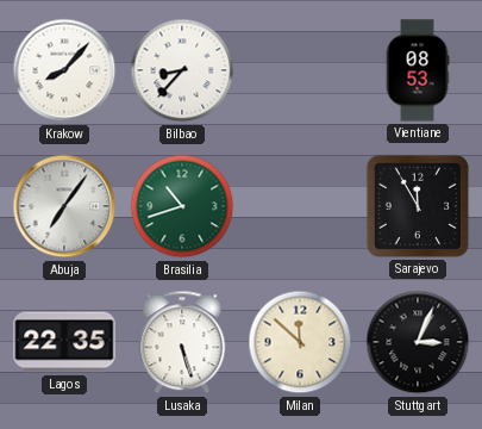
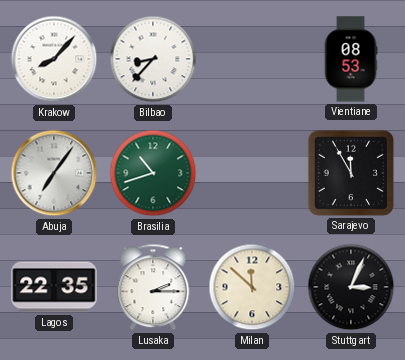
Lusaka: 5:27 -> 2:15
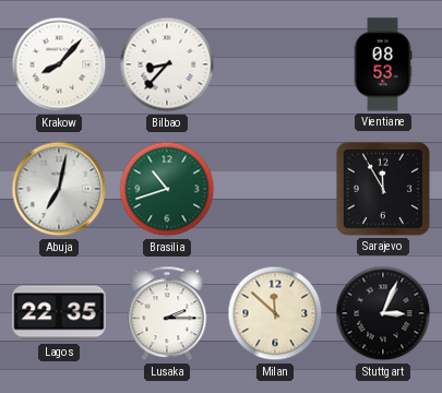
Abuja: 7:06 -> 7:02
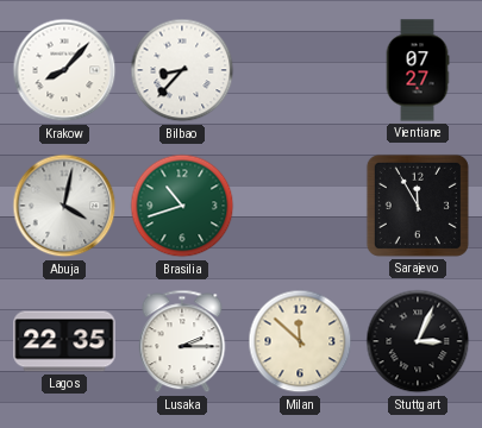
Vientiane: 08:53 -> 07:27
Abuja: 7:02 -> 4:02
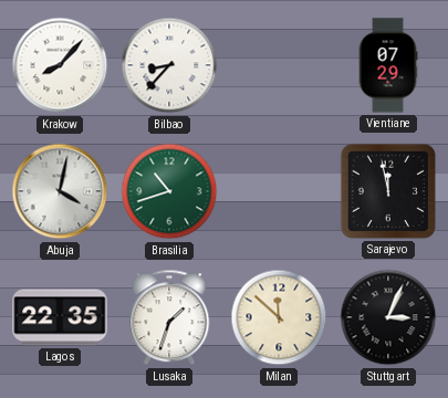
Vientiane: 07:27 -> 07:29
Sarajevo: 11:55 -> 11:58
Lusaka: 2:15 -> 1:33
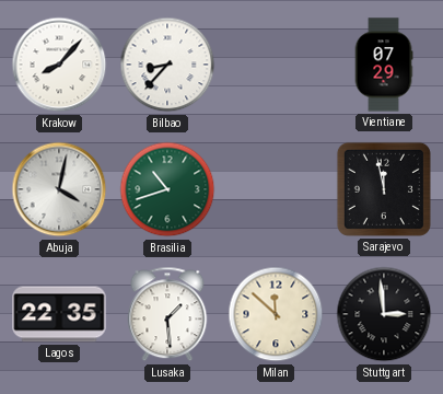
Lusaka: 1:33 -> 1:29
Stuttgart: 3:04 -> 2:59
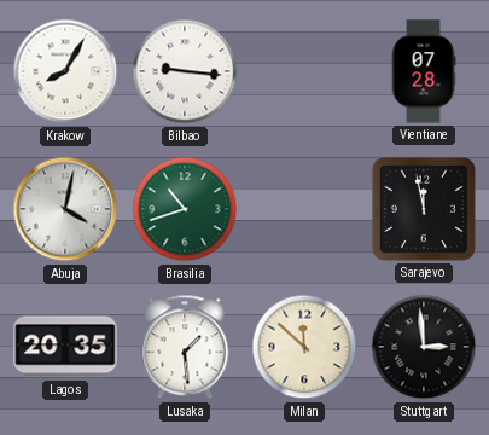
Krakow: 8:07 -> 8:05
Bilbao: 8:37 -> 9:16
Vientiane: 07:29 -> 07:28
Lagos: 22:35 -> 20:35
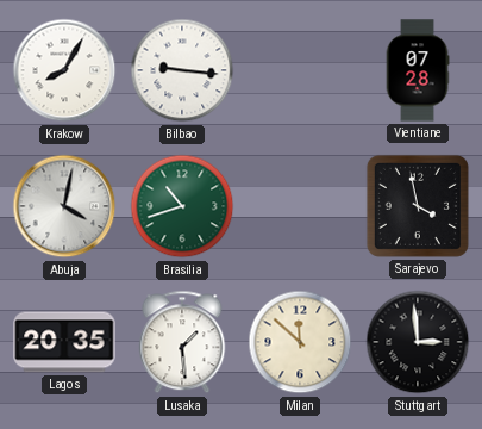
Sarajevo: 11:58 -> 3:58
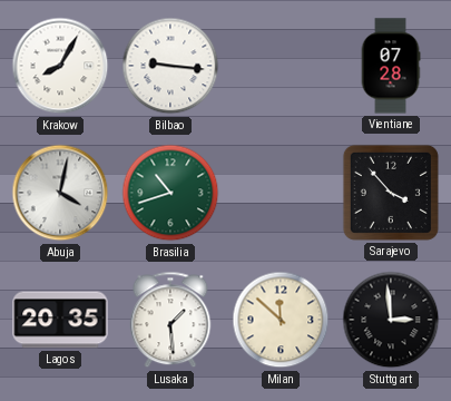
Sarajevo: 3:58 -> 3:53
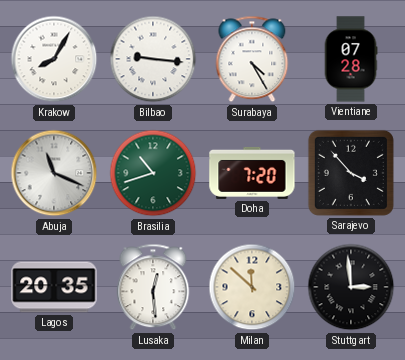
Surabaya: none -> 4:25
Abuja: 4:02 -> 11:19
Doha: none -> 7:20
Lusaka: 1:29 -> 12:29
